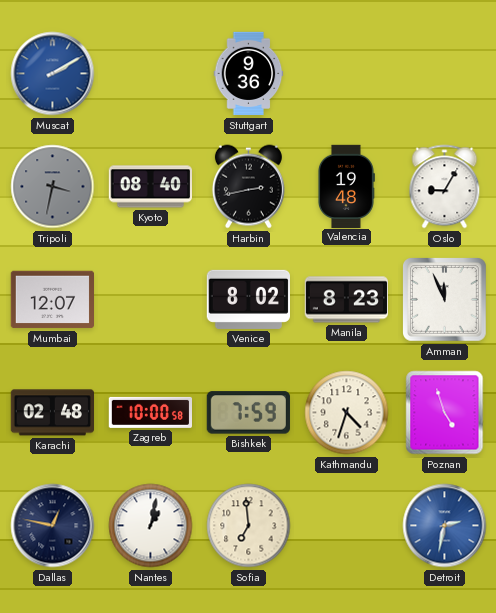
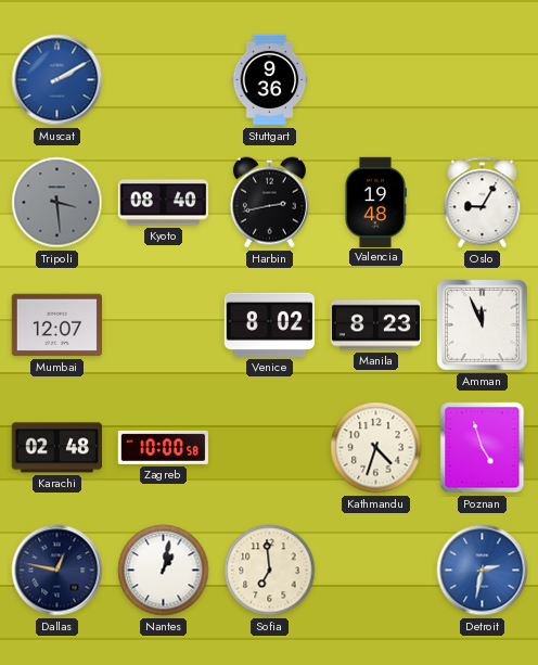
Tripoli: 3:32 -> 3:29
Bishkek: 7:59 -> none
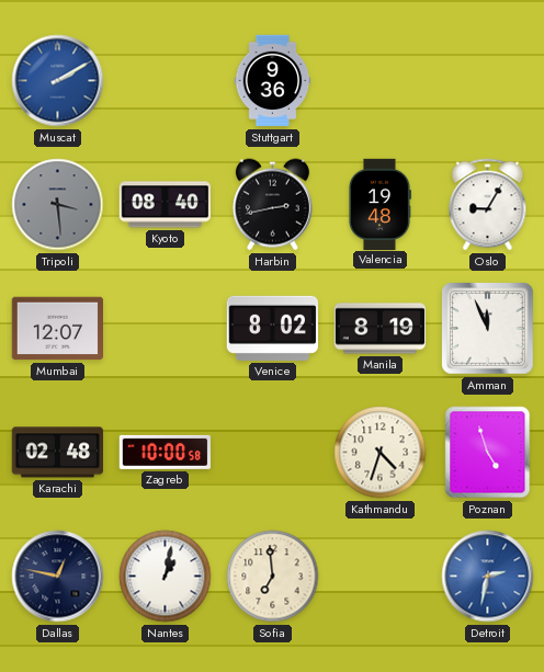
Manila: 8:23 -> 8:19
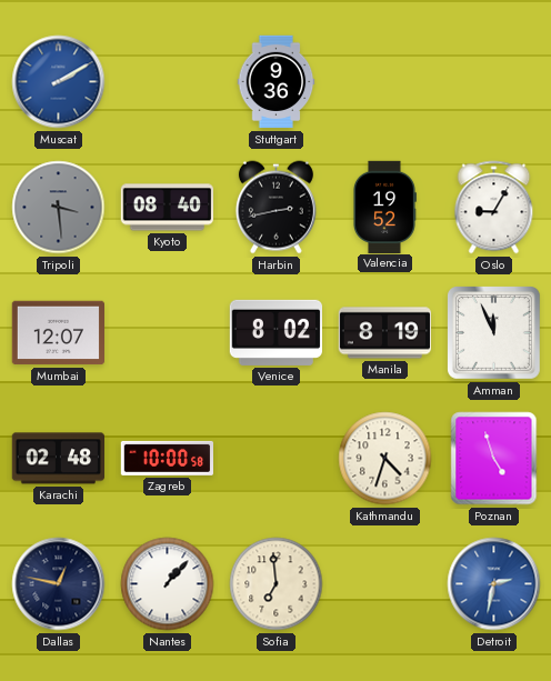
Valencia: 19:48 -> 19:52
Nantes: 1:02 -> 1:07
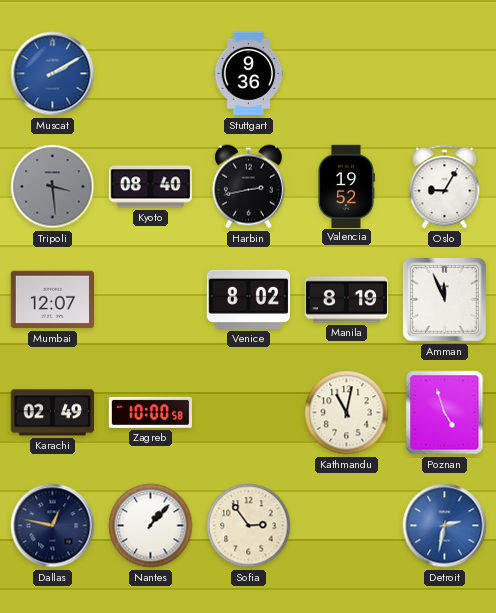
Karachi: 02:48 -> 02:49
Kathmandu: 4:33 -> 11:02
Sofia: 6:59 -> 2:54
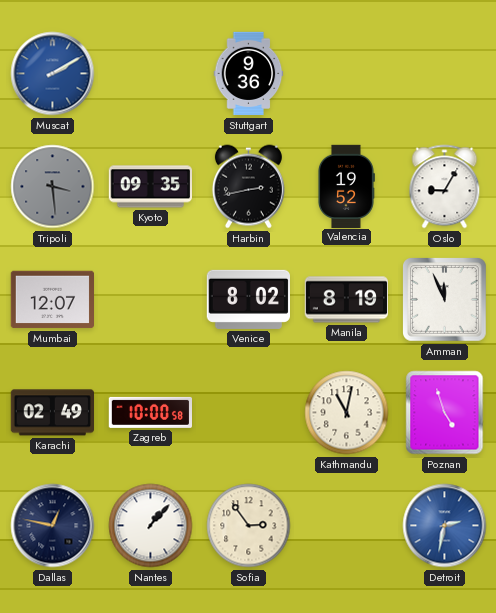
Kyoto: 08:40 -> 09:35
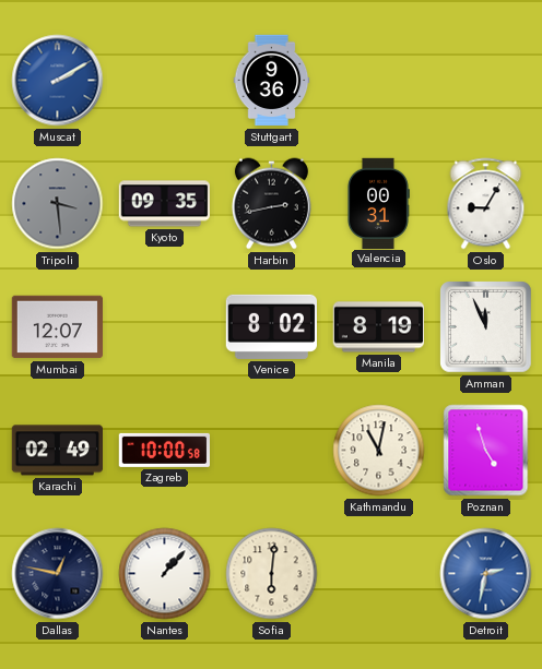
Valencia: 19:52 -> 00:31
Sofia: 2:54 -> 6:01
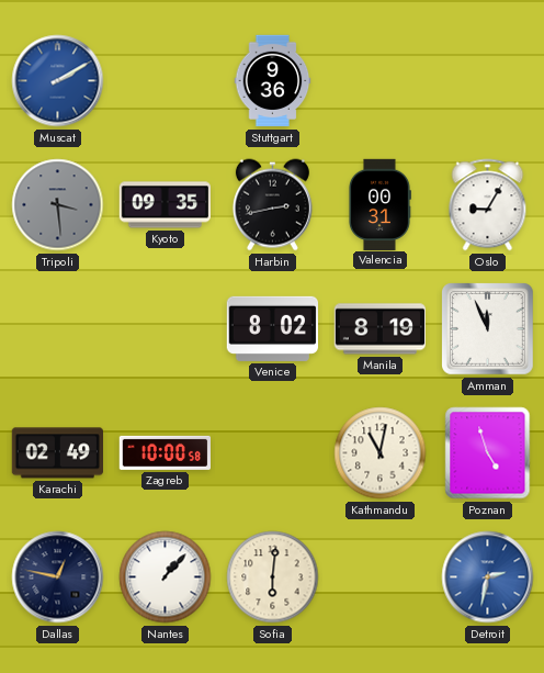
Mumbai: 12:07 -> none
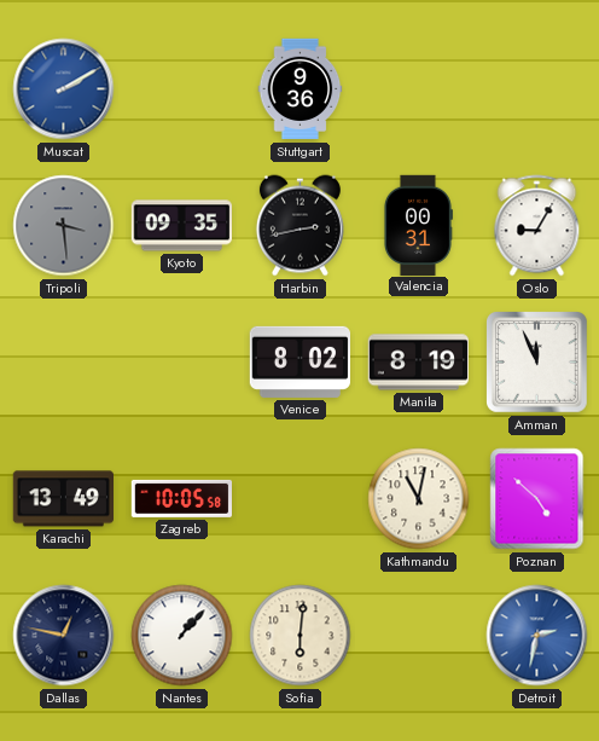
Karachi: 02:49 -> 13:49
Zagreb: 10:00 -> 10:05
Poznan: 4:57 -> 4:52
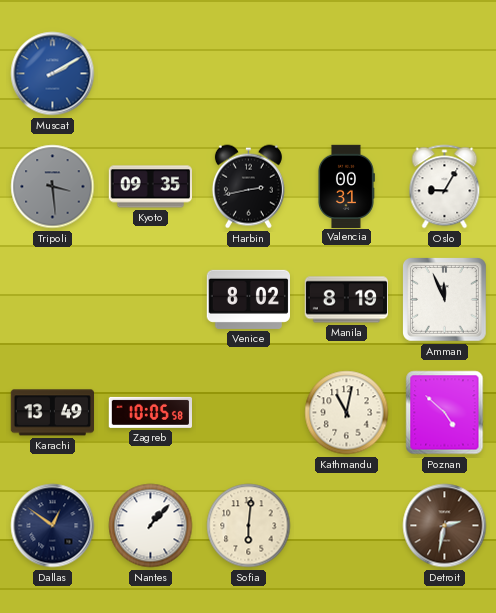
Stuttgart: 9:36 -> none
Dallas: 12:47 -> 12:51
Detroit dial: blue -> brown
